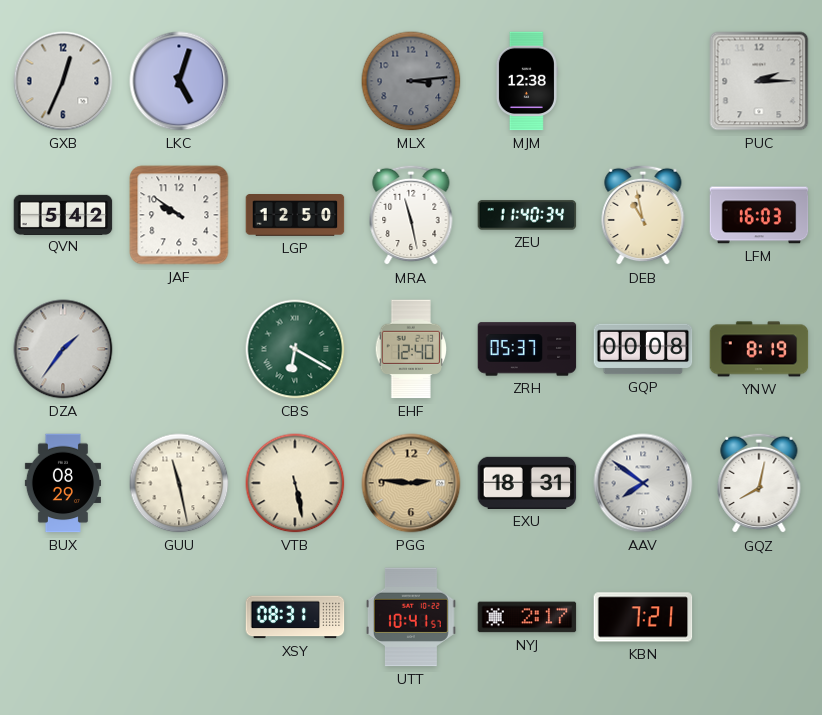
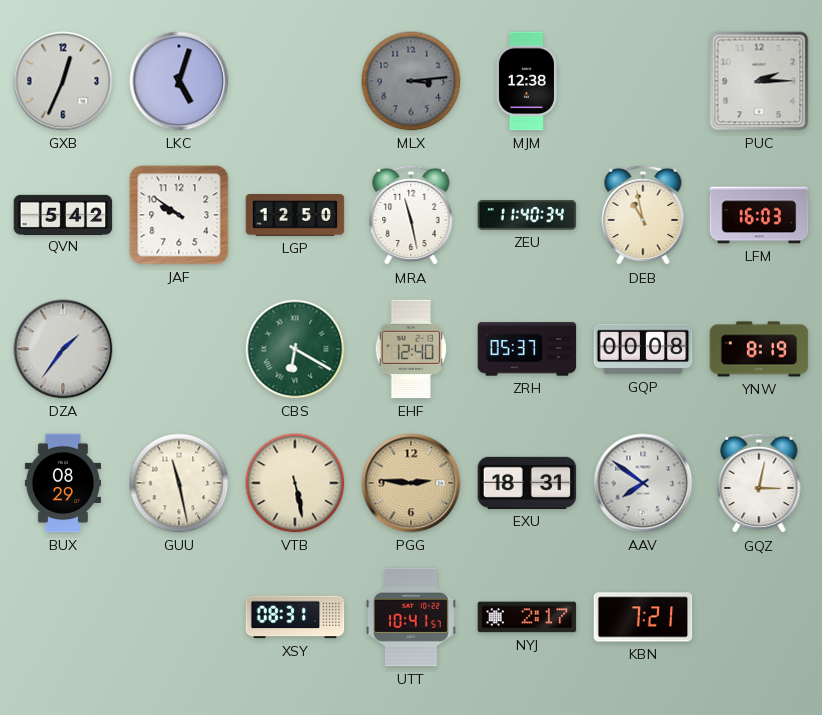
GQZ: 8:02 -> 3:02
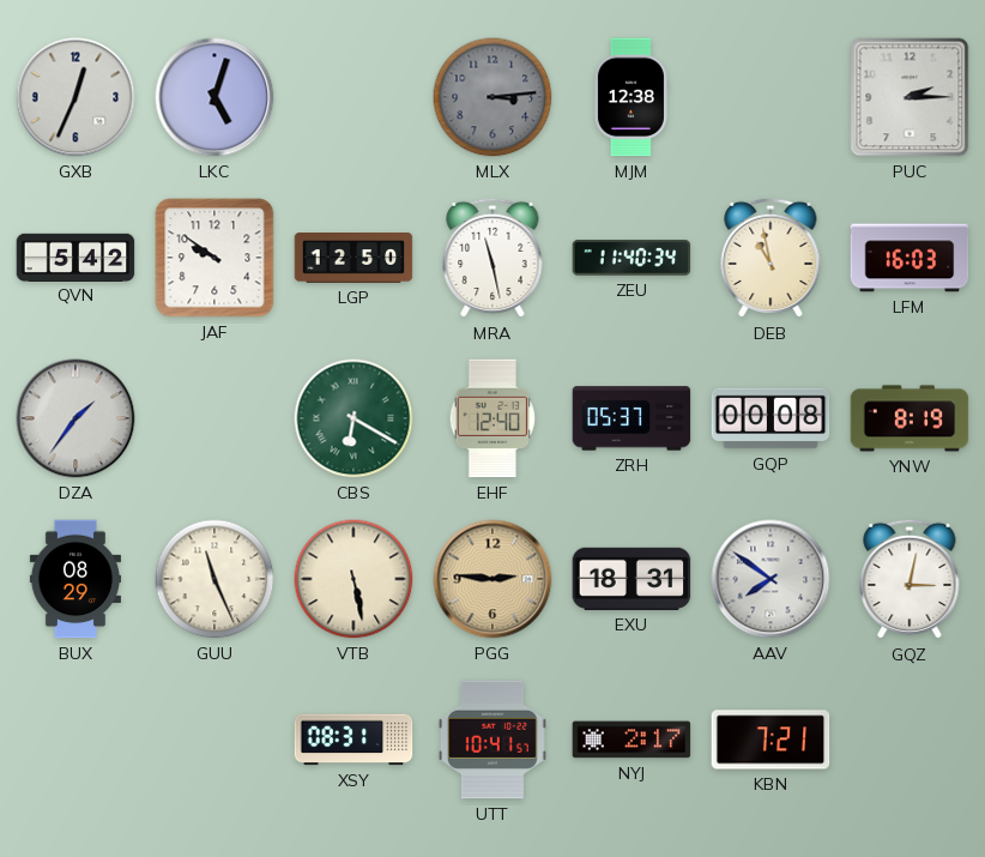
GUU: 11:28 -> 11:26
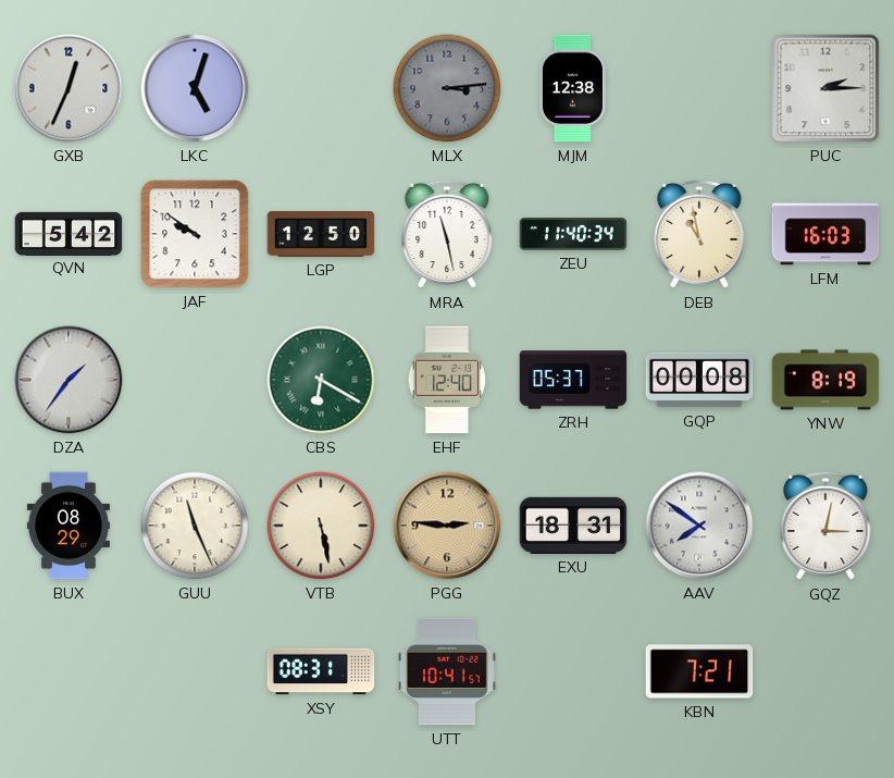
NYJ: 2:17 -> none
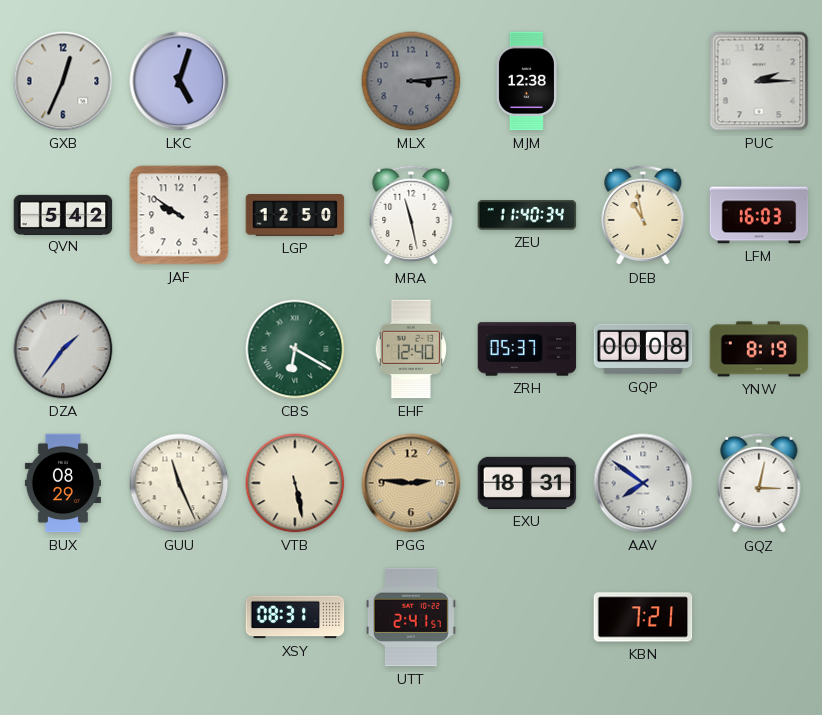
UTT: 10:41 -> 2:41
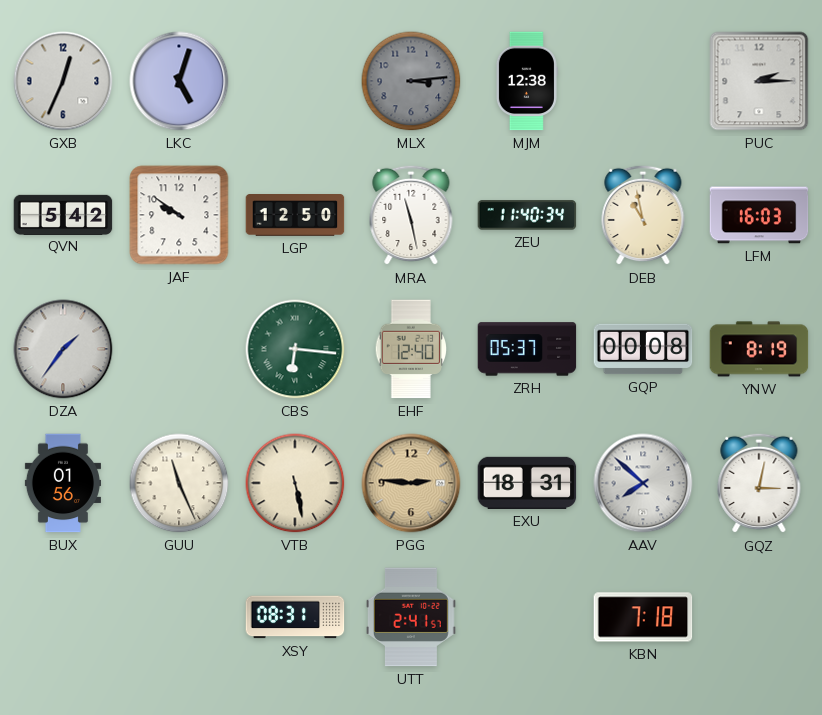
CBS: 6:20 -> 6:16
BUX: 08:29 -> 01:56
AAV: 7:51 -> 7:52
KBN: 7:21 -> 7:18
